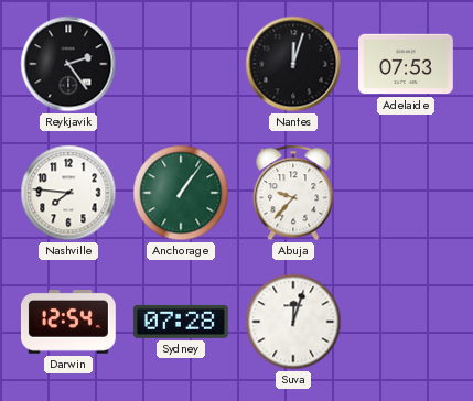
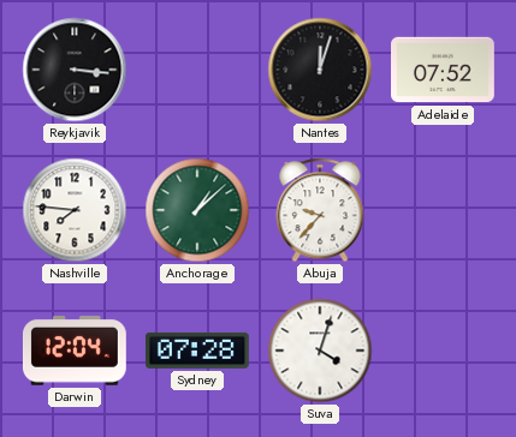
Reykjavik: 2:24 -> 3:16
Adelaide: 07:53 -> 07:52
Anchorage: 1:06 -> 1:08
Darwin: 12:54 -> 12:04
Suva: 12:03 -> 4:03
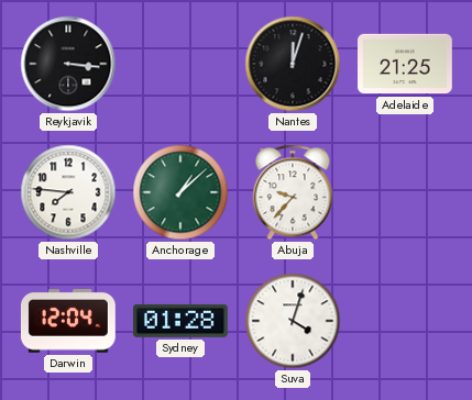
Adelaide: 07:52 -> 21:25
Sydney: 07:28 -> 01:28
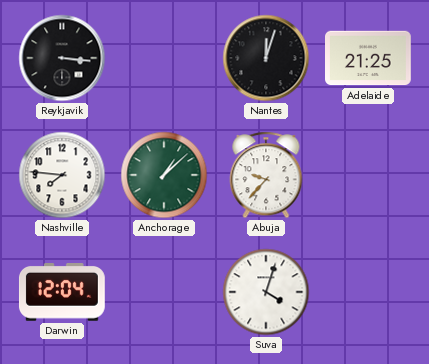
Sydney: 01:28 -> none
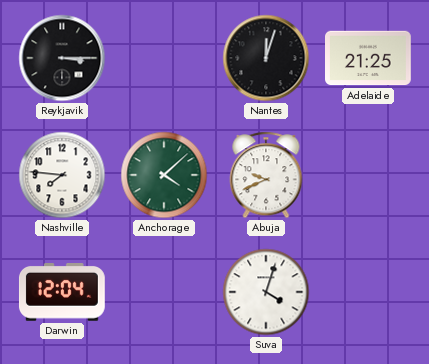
Reykjavik: 3:16 -> 3:15
Anchorage: 1:08 -> 4:08
Abuja: 9:37 -> 9:41
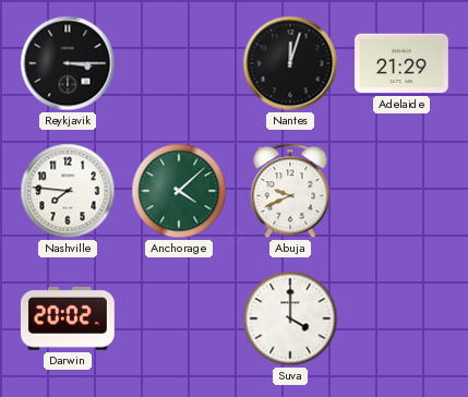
Adelaide: 21:25 -> 21:29
Darwin: 12:04 -> 20:02
Suva: 4:03 -> 4:00
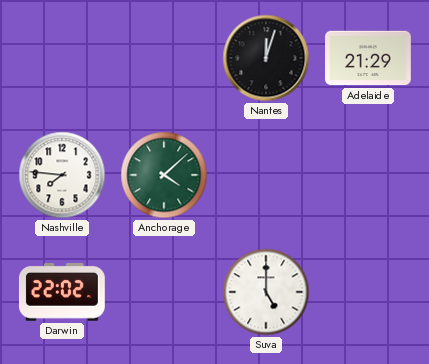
Reykjavik: 3:15 -> none
Abuja: 9:41 -> none
Darwin: 20:02 -> 22:02
Suva: 4:00 -> 5:00
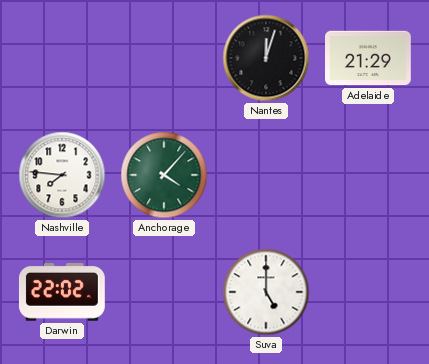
Anchorage: 4:08 -> 4:07
